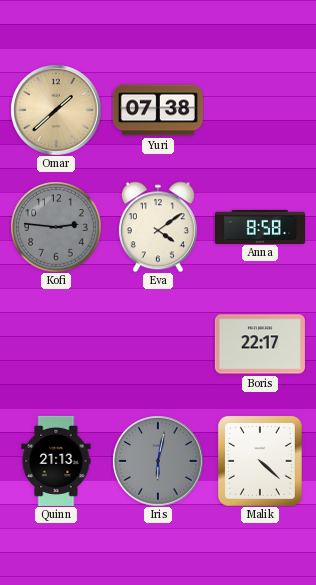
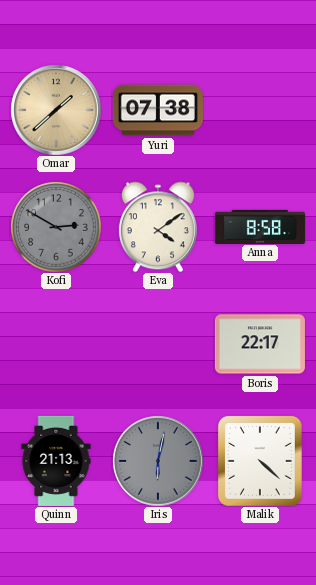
Kofi: 2:46 -> 2:50
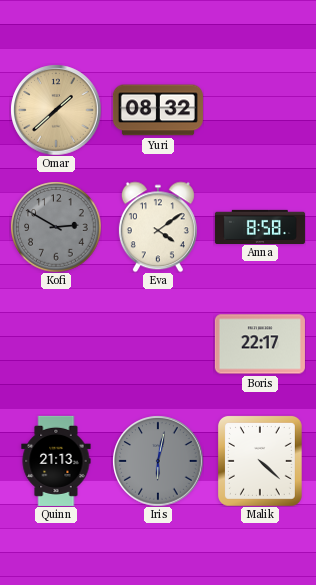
Yuri: 07:38 -> 08:32
